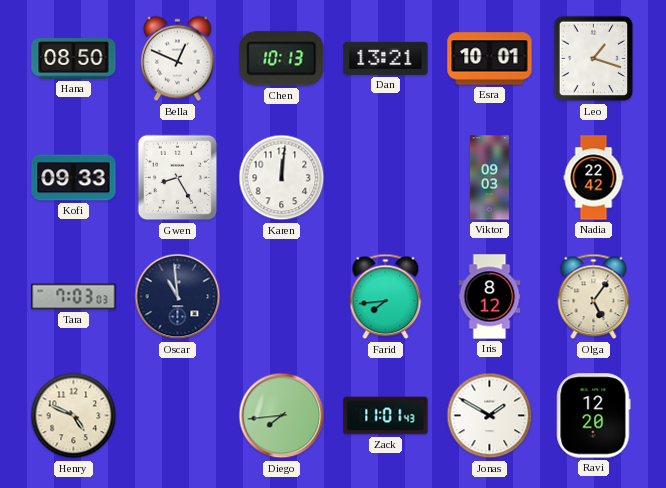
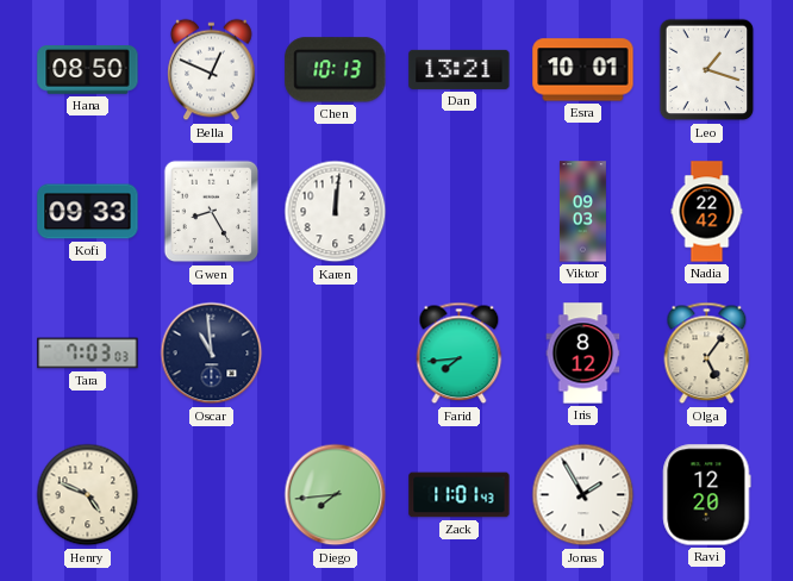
Jonas: 1:50 -> 1:55
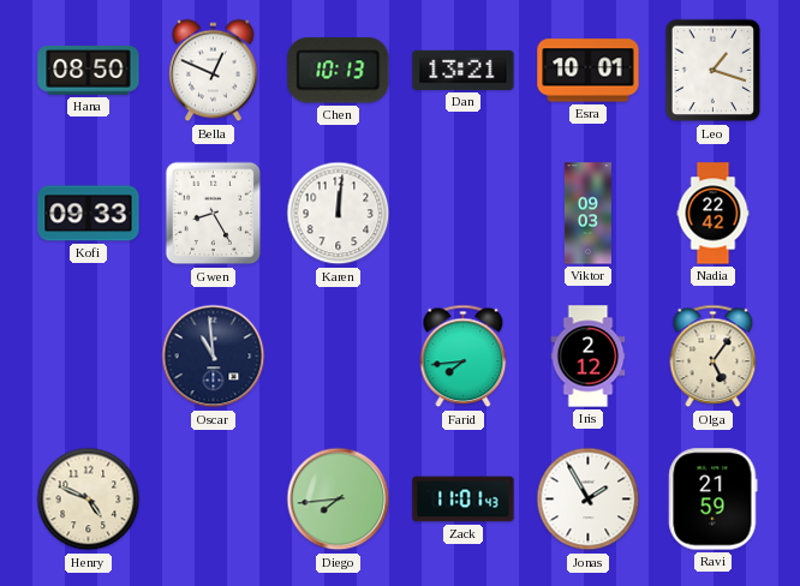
Tara: 7:03 -> none
Iris: 8:12 -> 2:12
Ravi: 12:20 -> 21:59
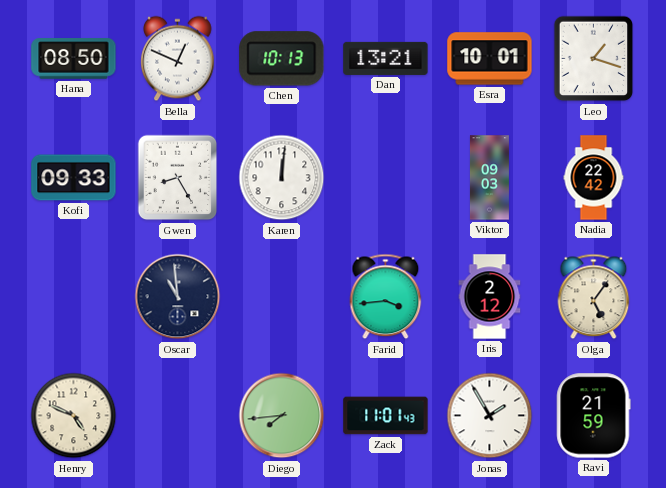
Farid: 7:44 -> 3:44
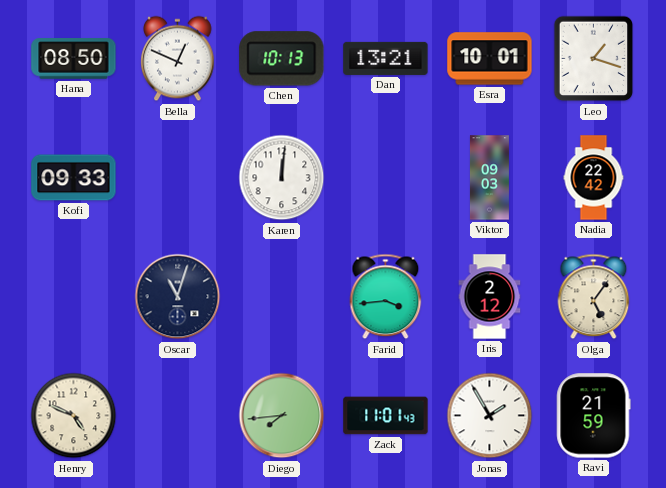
Gwen: 8:25 -> none
Oscar: 10:59 -> 11:03
